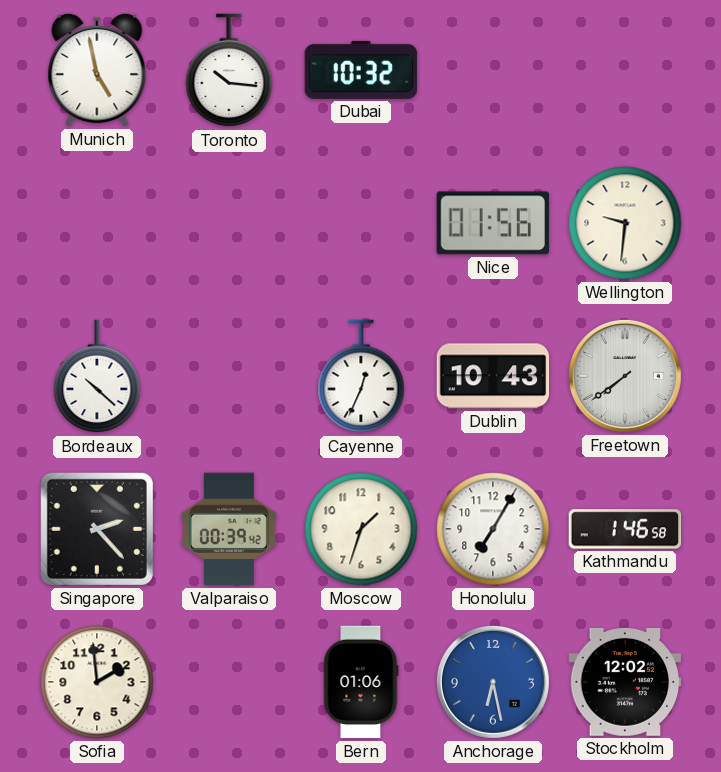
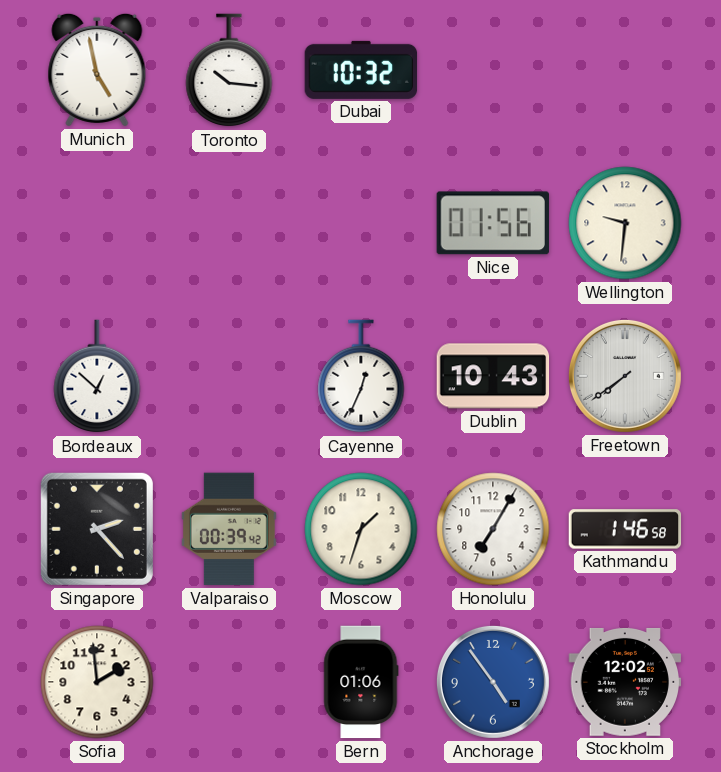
Bordeaux: 10:22 -> 12:52
Anchorage: 6:28 -> 4:54
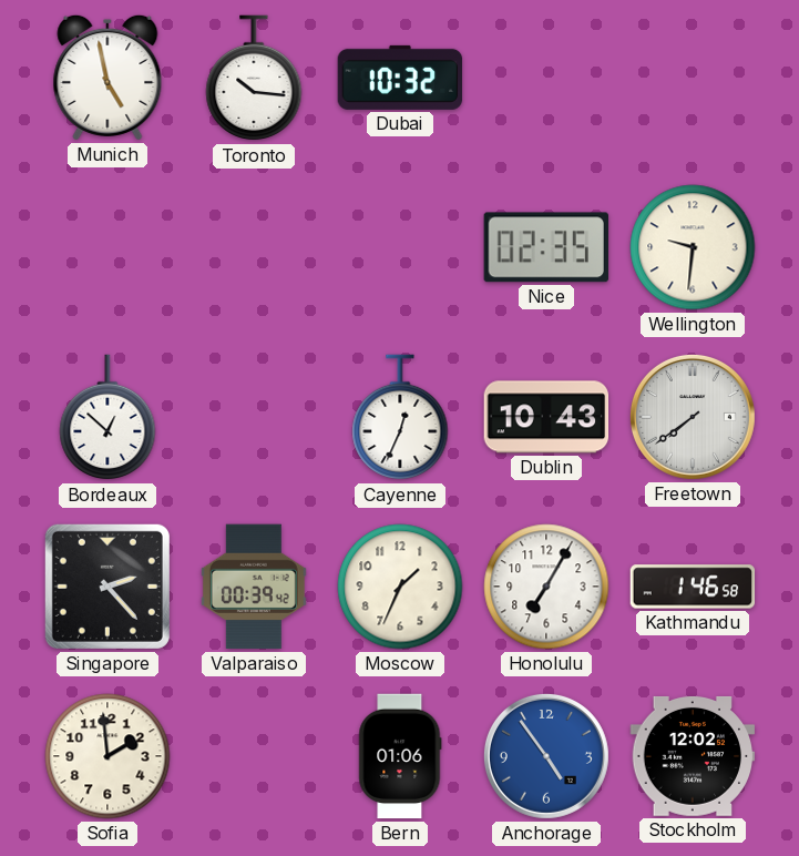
Nice: 01:56 -> 02:35
Moscow: 1:33 -> 1:34
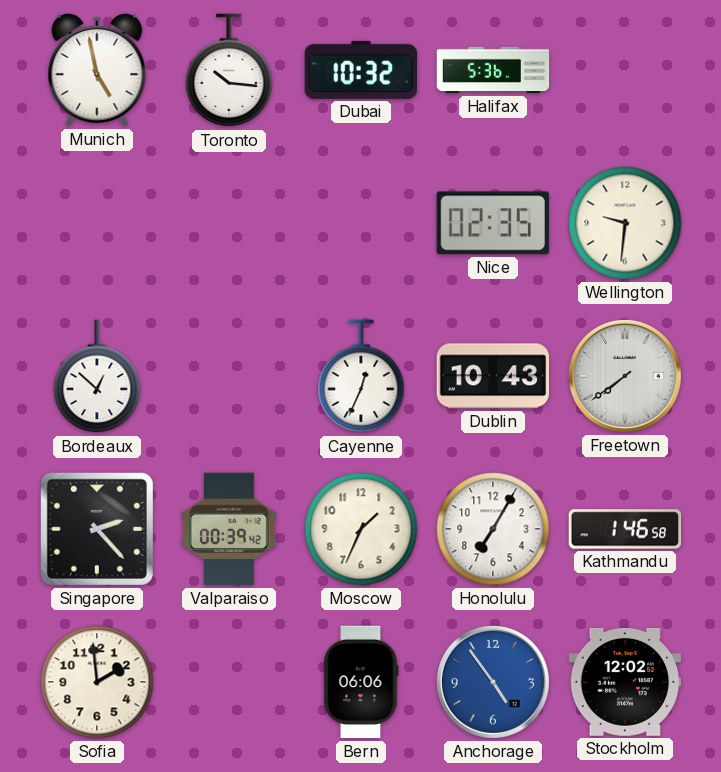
Halifax: none -> 5:36
Bern: 01:06 -> 06:06
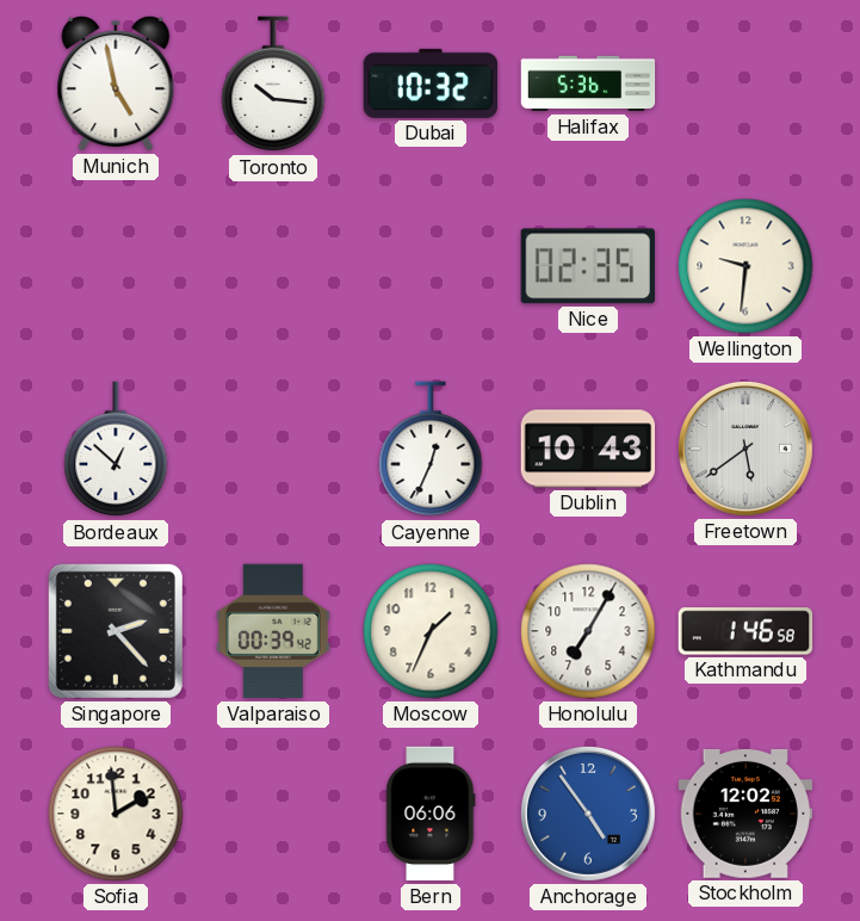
Freetown: 7:39 -> 5:39
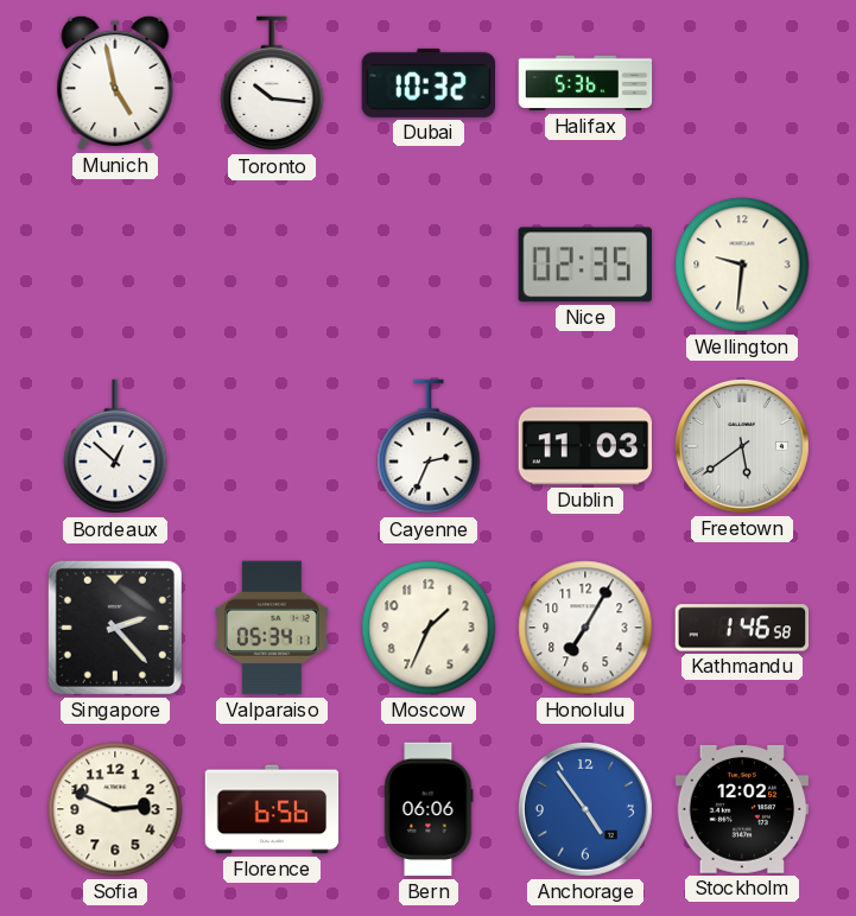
Cayenne: 12:34 -> 2:34
Dublin: 10:43 -> 11:03
Valparaiso: 00:39 -> 05:34
Sofia: 1:59 -> 2:49
Florence: none -> 6:56
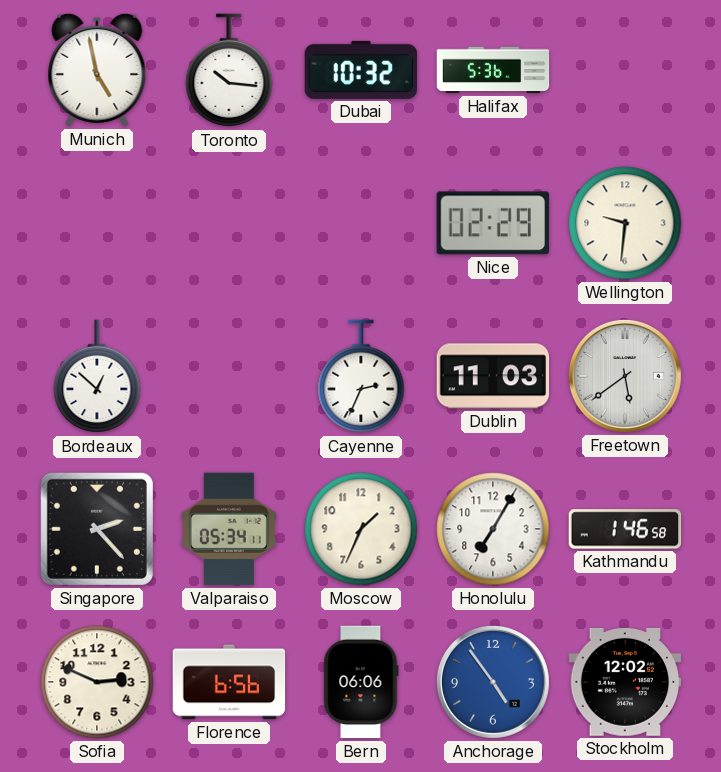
Nice: 02:35 -> 02:29
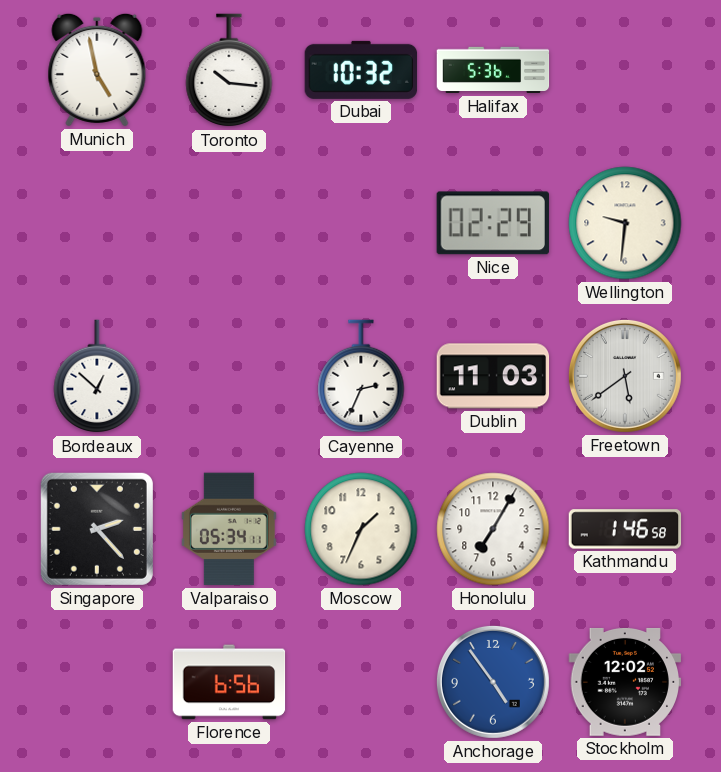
Sofia: 2:49 -> none
Bern: 06:06 -> none
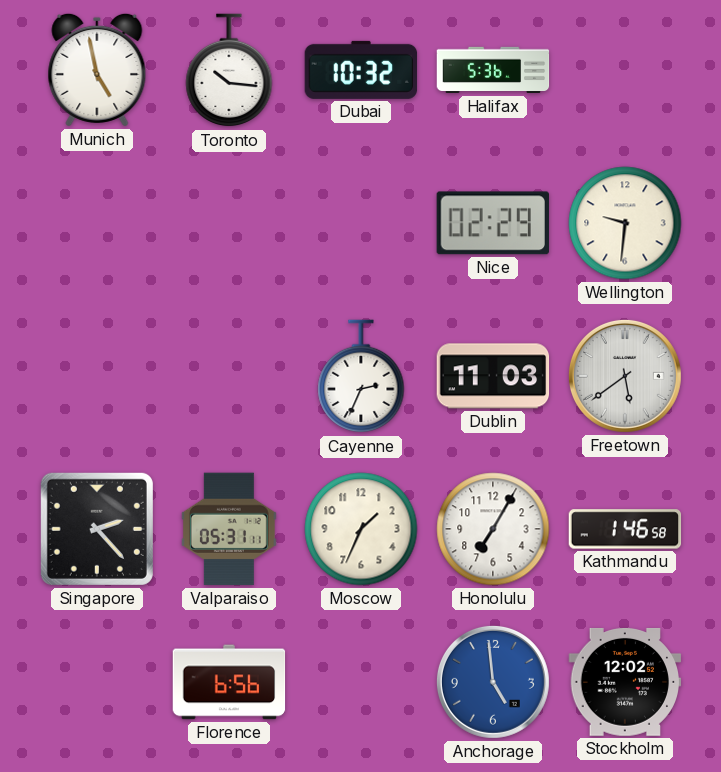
Bordeaux: 12:52 -> none
Valparaiso: 05:34 -> 05:31
Anchorage: 4:54 -> 4:59
